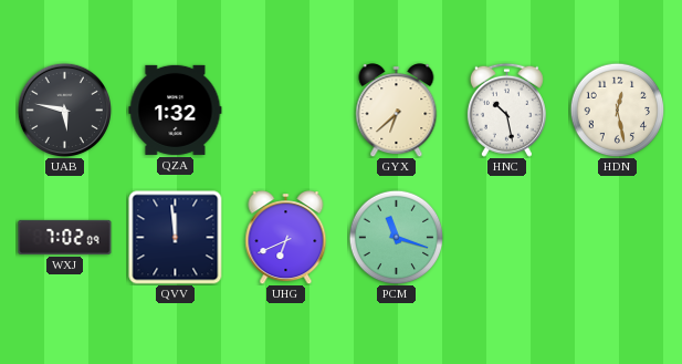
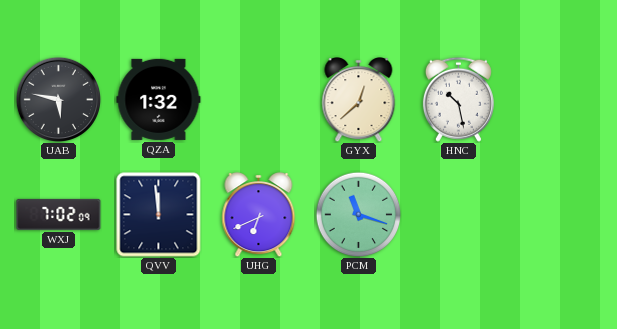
GYX: 6:38 -> 12:38
HDN: 12:28 -> none
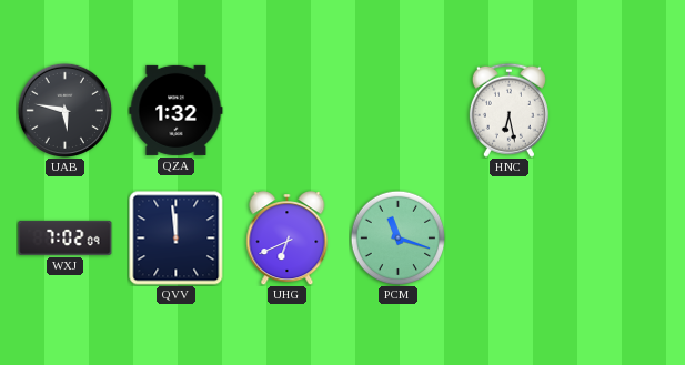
GYX: 12:38 -> none
HNC: 10:28 -> 6:28
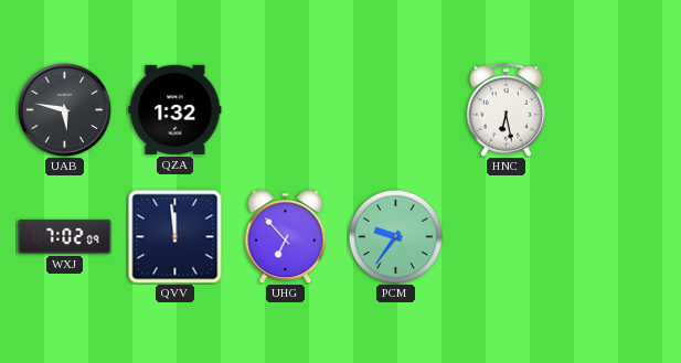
UHG: 6:41 -> 6:53
PCM: 11:18 -> 9:36
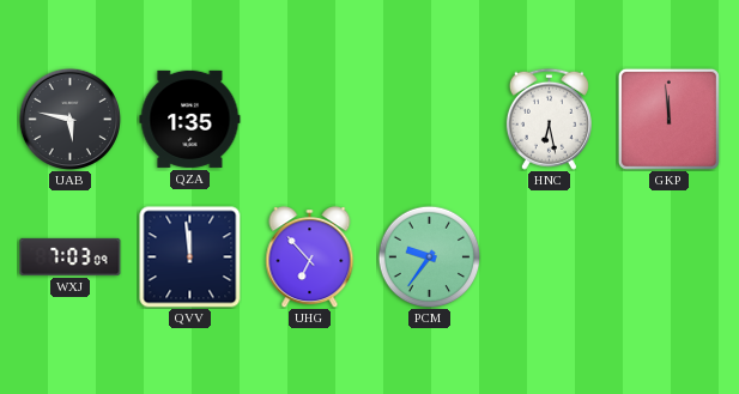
QZA: 1:32 -> 1:35
GKP: none -> 11:59
WXJ: 7:02 -> 7:03
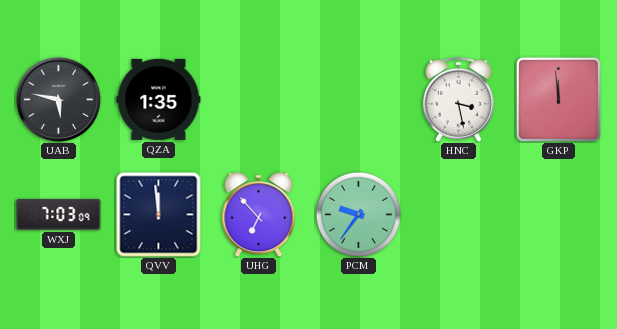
HNC: 6:28 -> 3:28
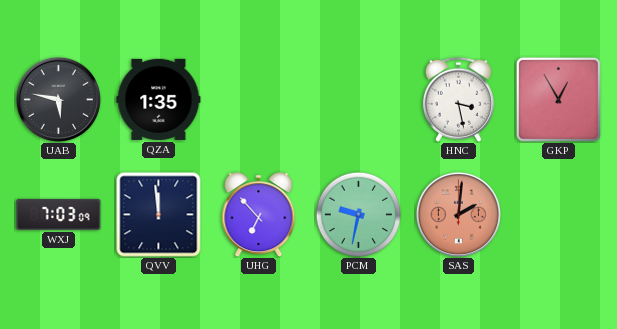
GKP: 11:59 -> 12:55
PCM: 9:36 -> 9:32
SAS: none -> 2:01
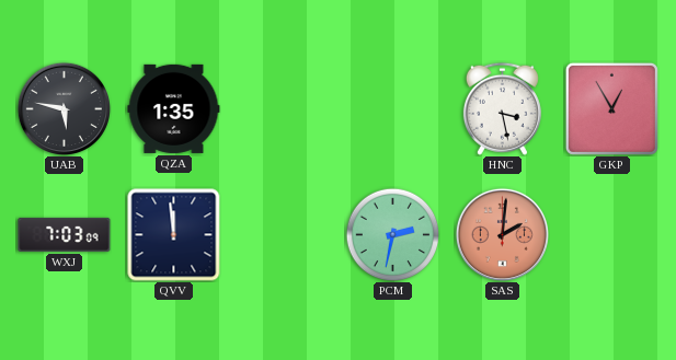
UHG: 6:53 -> none
PCM: 9:32 -> 2:32
